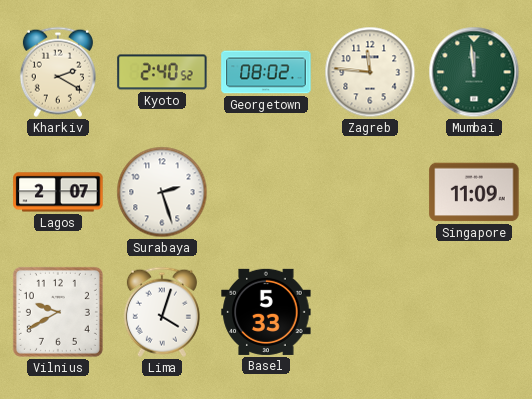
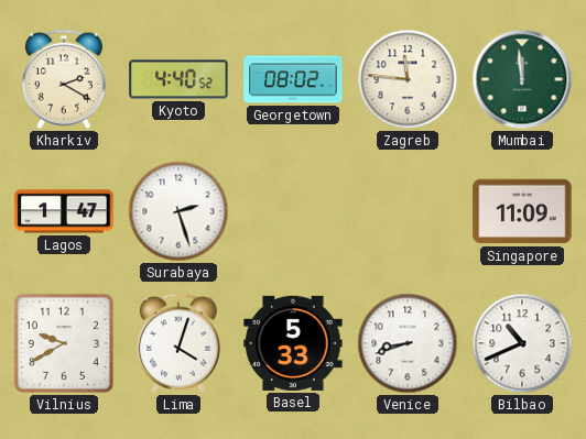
Kyoto: 2:40 -> 4:40
Lagos: 2:07 -> 1:47
Venice: none -> 8:42
Bilbao: none -> 10:41
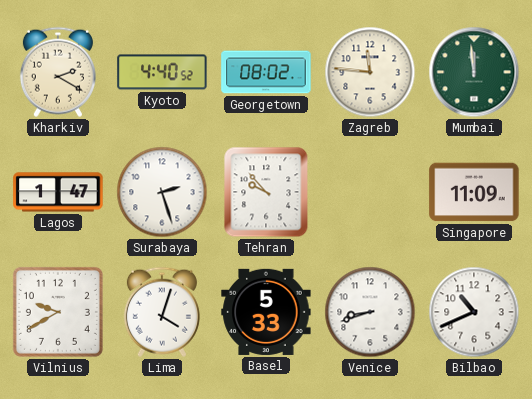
Tehran: none -> 9:53
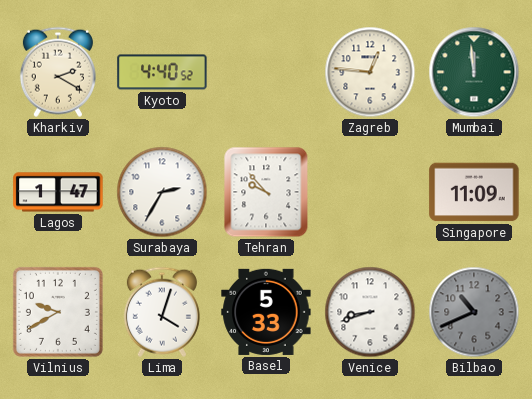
Georgetown: 08:02 -> none
Zagreb: 11:46 -> 12:46
Surabaya: 2:27 -> 2:35
Bilbao dial: white -> grey
